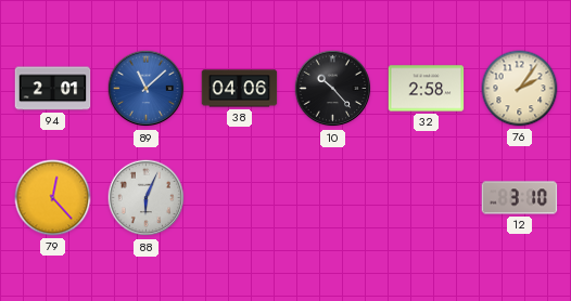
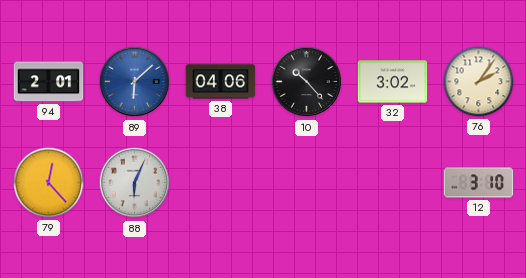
89: 11:08 -> 6:08
32: 2:58 -> 3:02
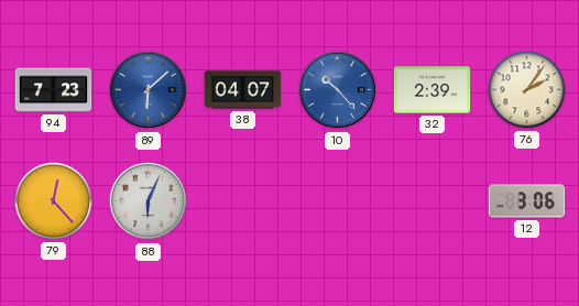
94: 2:01 -> 7:23
38: 04:06 -> 04:07
10 dial: black -> blue
32: 3:02 -> 2:39
12: 3:10 -> 3:06
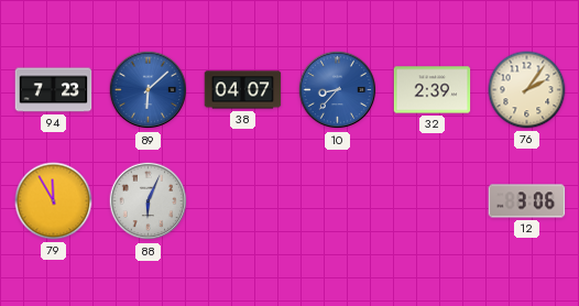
10: 10:23 -> 8:37
79: 12:23 -> 11:55
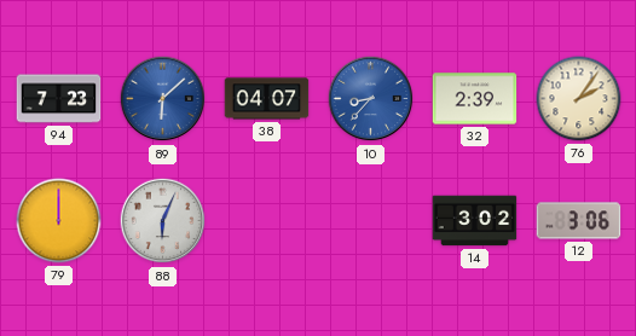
79: 11:55 -> 12:00
14: none -> 3:02
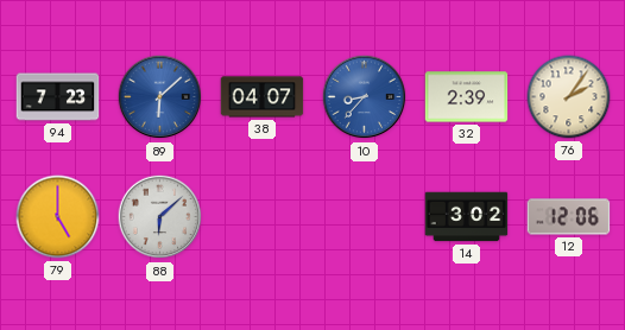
79: 12:00 -> 5:00
88: 6:04 -> 6:08
12: 3:06 -> 12:06
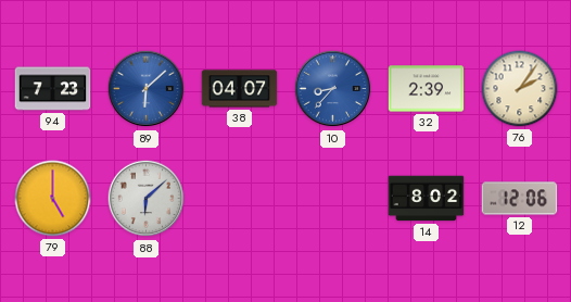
14: 3:02 -> 8:02
